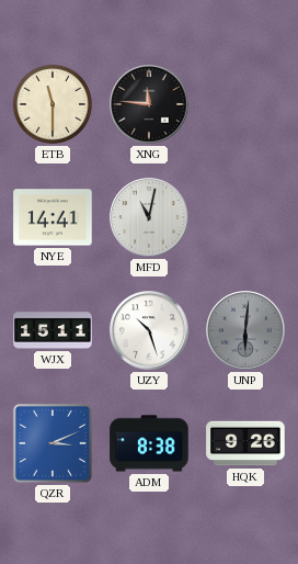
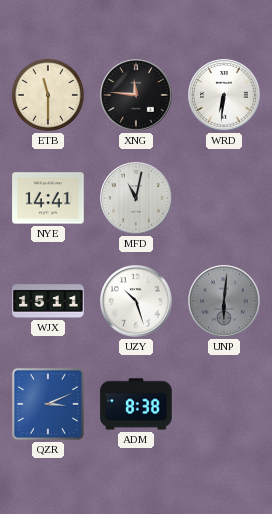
WRD: none -> 6:31
HQK: 9:26 -> none
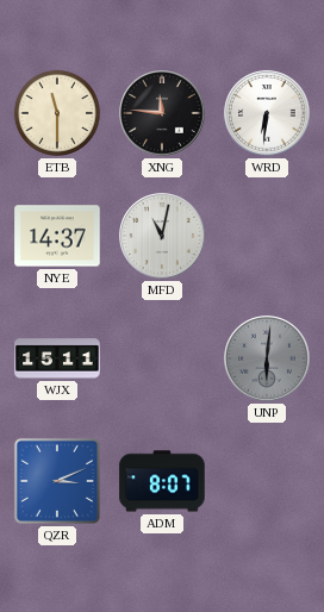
NYE: 14:41 -> 14:37
UZY: 10:27 -> none
ADM: 8:38 -> 8:07
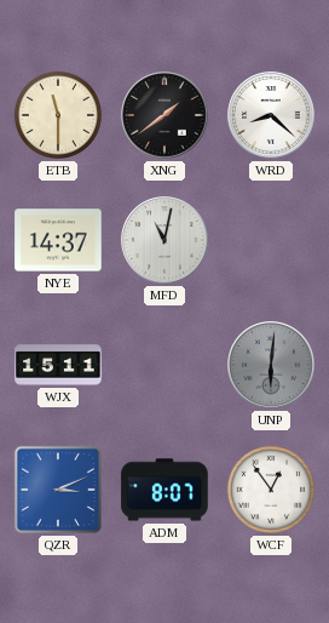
XNG: 11:46 -> 1:39
WRD: 6:31 -> 8:22
WCF: none -> 12:54
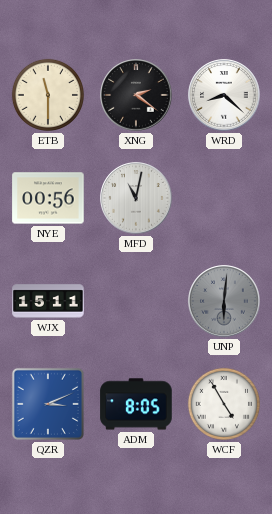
XNG: 1:39 -> 2:21
NYE: 14:37 -> 00:56
ADM: 8:07 -> 8:05
WCF: 12:54 -> 4:55
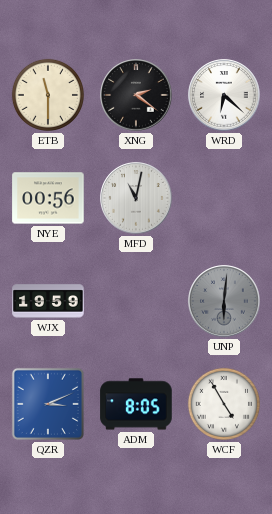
WRD: 8:22 -> 6:22
WJX: 15:11 -> 19:59
